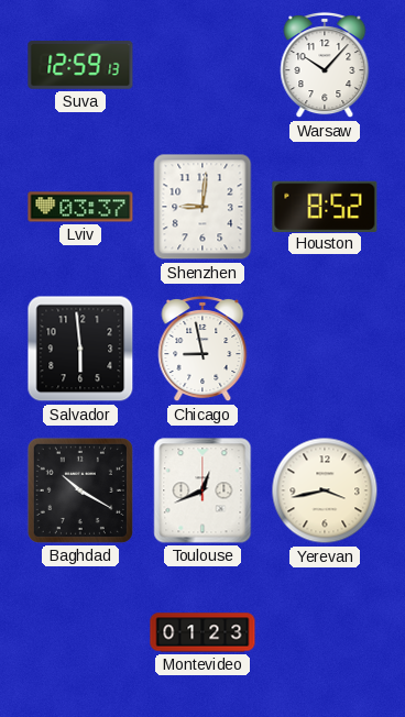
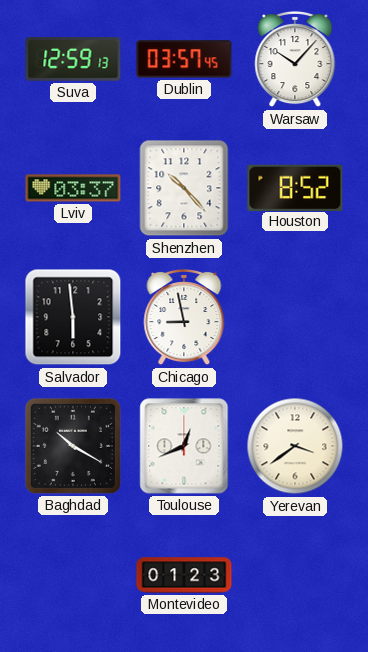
Dublin: none -> 03:57
Shenzhen: 9:01 -> 10:23
Yerevan: 3:43 -> 3:39
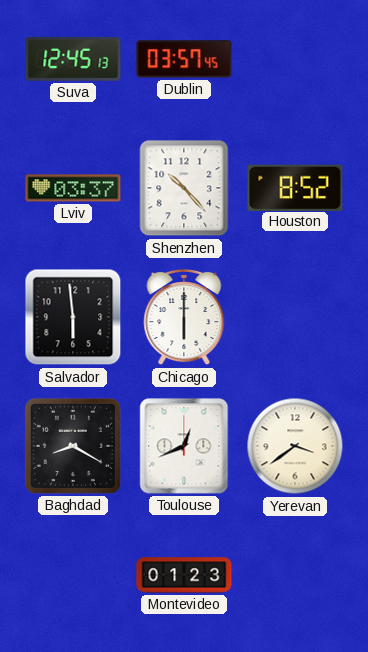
Suva: 12:59 -> 12:45
Warsaw: 10:07 -> none
Chicago: 8:58 -> 6:00
Baghdad: 10:20 -> 8:20
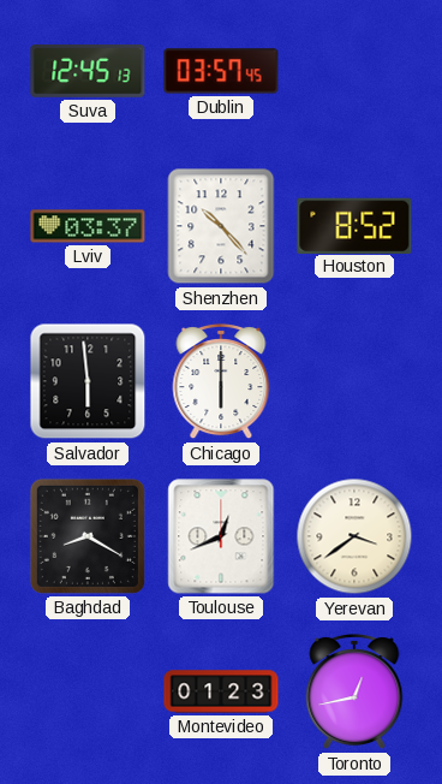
Toronto: none -> 12:43
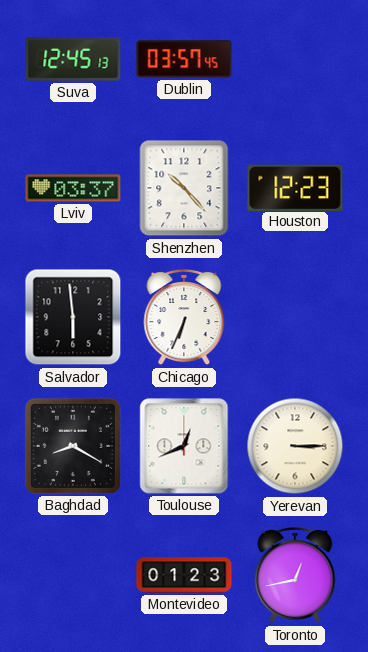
Houston: 8:52 -> 12:23
Chicago: 6:00 -> 6:34
Yerevan: 3:39 -> 3:15
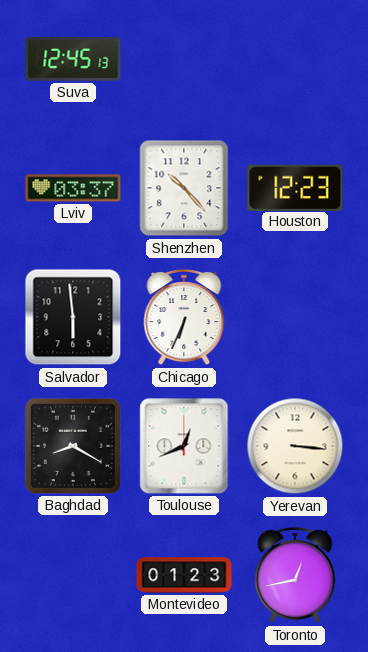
Dublin: 03:57 -> none
Yerevan: 3:15 -> 3:16
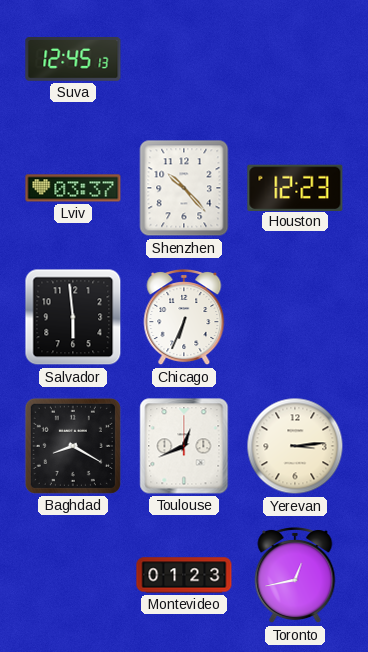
Yerevan: 3:16 -> 3:14
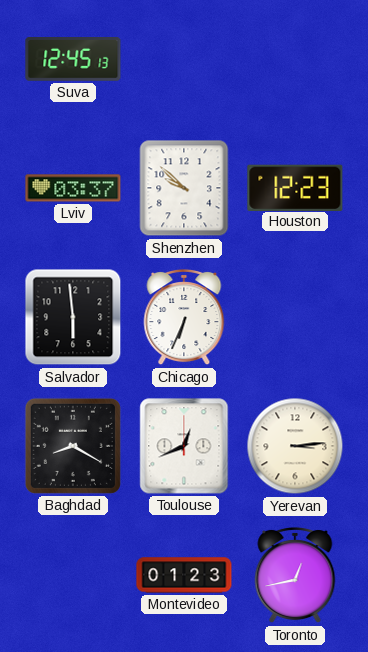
Shenzhen: 10:23 -> 9:52
